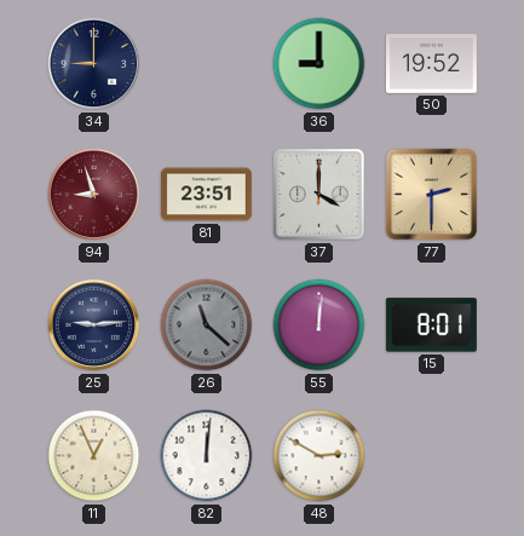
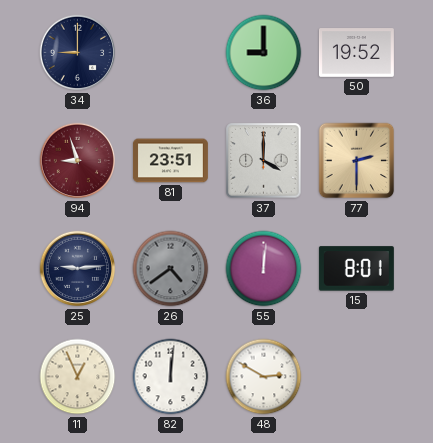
26: 11:22 -> 4:39
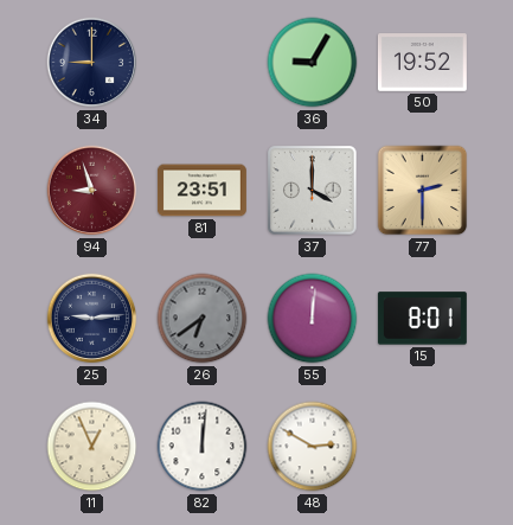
36: 9:00 -> 9:05
26: 4:39 -> 6:39
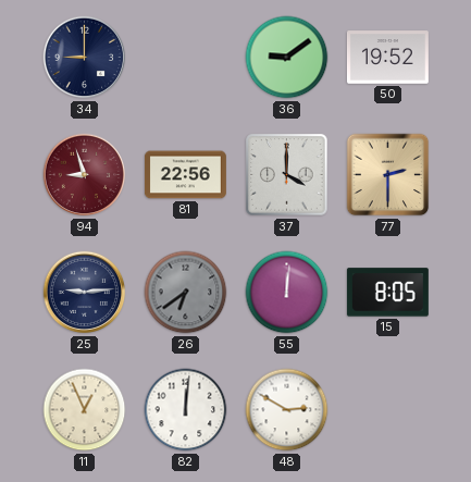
36: 9:05 -> 9:09
81: 23:51 -> 22:56
15: 8:01 -> 8:05
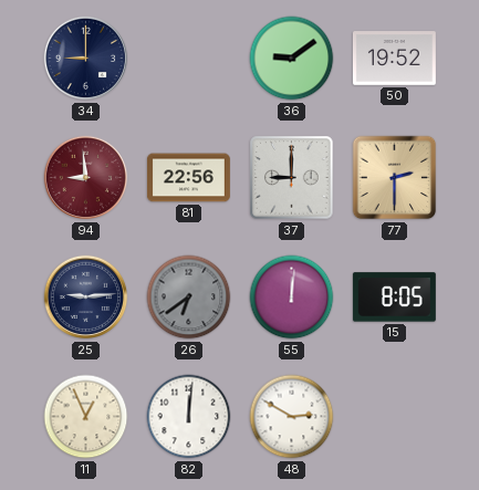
94: 8:57 -> 8:59
37: 4:00 -> 9:00
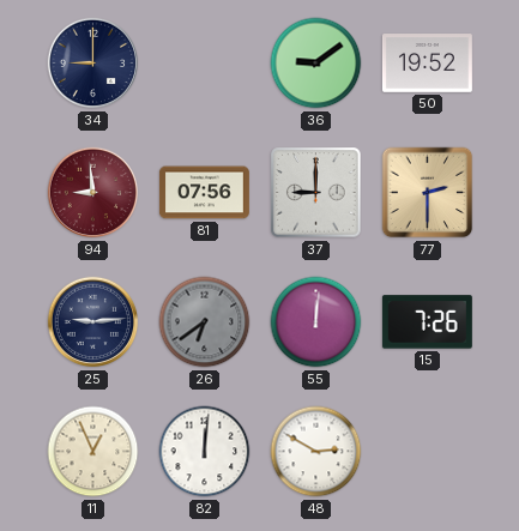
81: 22:56 -> 07:56
15: 8:05 -> 7:26
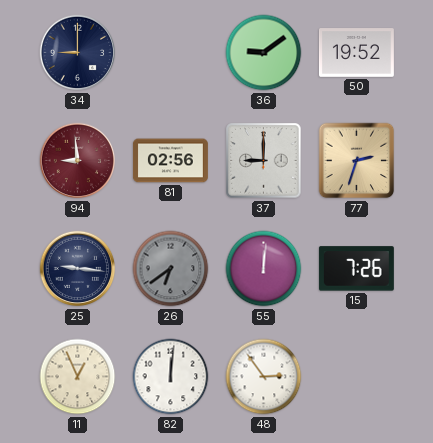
81: 07:56 -> 02:56
77: 2:30 -> 2:33
25: 9:14 -> 9:16
48: 2:50 -> 2:54
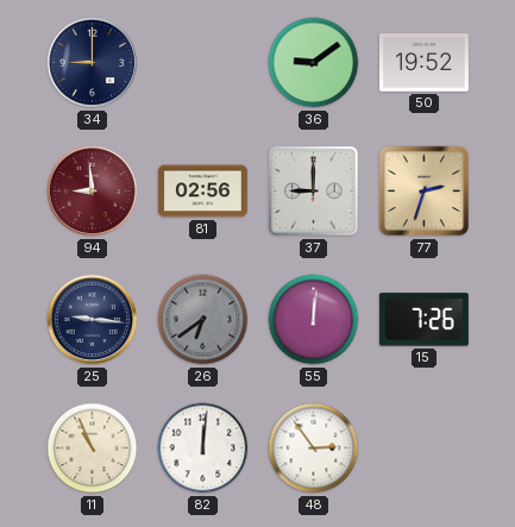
11: 12:56 -> 10:56
